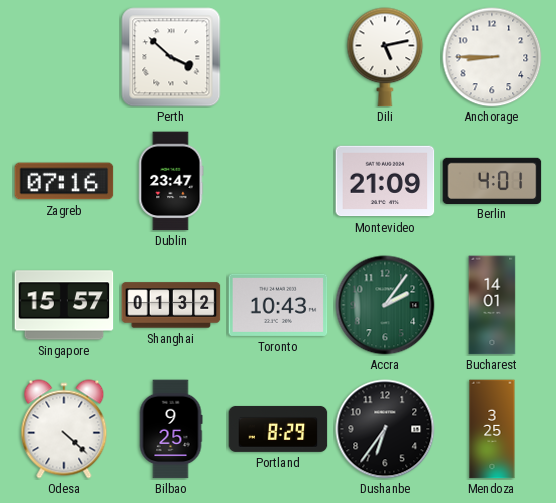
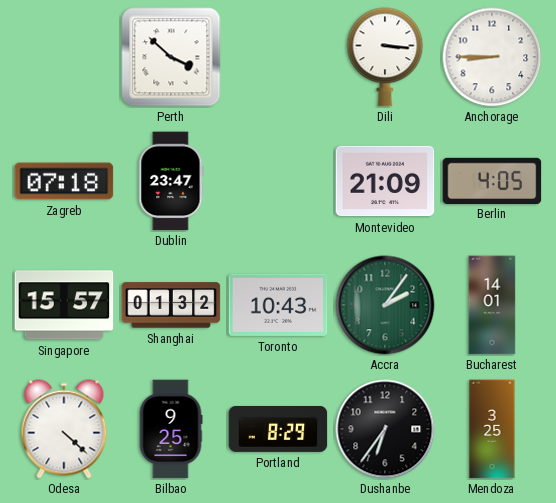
Dili: 5:13 -> 3:16
Zagreb: 07:16 -> 07:18
Berlin: 4:01 -> 4:05
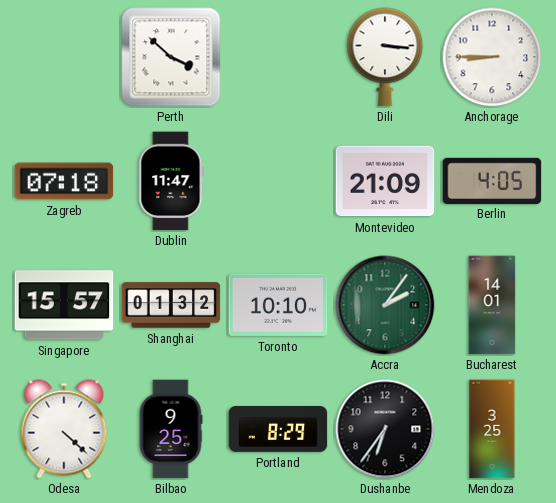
Dublin: 23:47 -> 11:47
Toronto: 10:43 -> 10:10
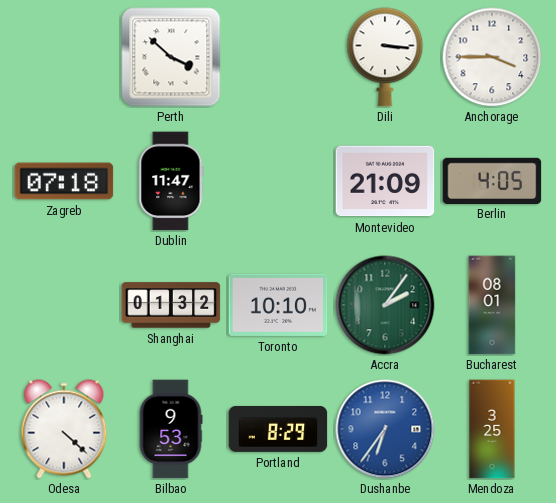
Anchorage: 8:45 -> 3:45
Singapore: 15:57 -> none
Bucharest: 14:01 -> 08:01
Bilbao: 9:25 -> 9:53
Dushanbe dial: black -> blue
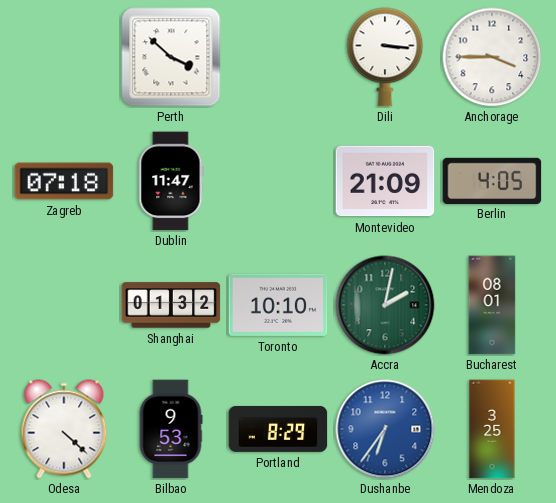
Accra: 2:06 -> 2:02
